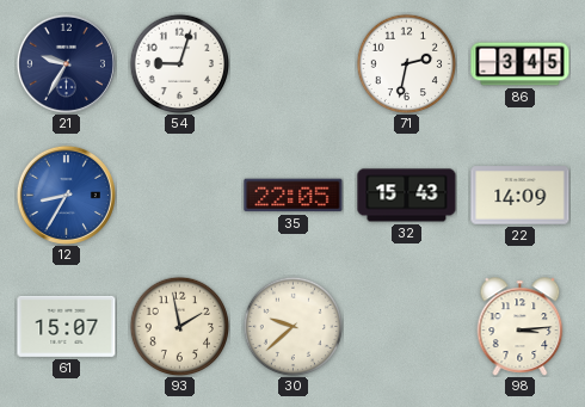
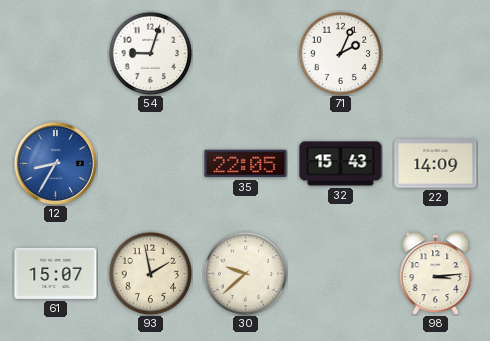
21: 9:35 -> none
71: 2:32 -> 2:04
86: 3:45 -> none
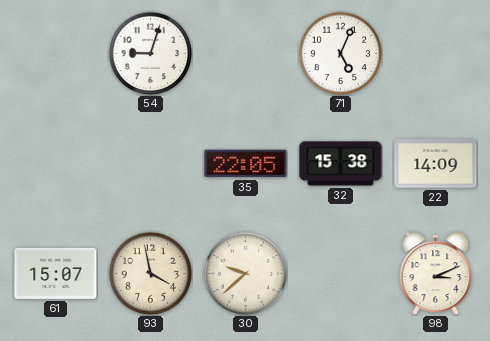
71: 2:04 -> 5:04
12: 8:35 -> none
32: 15:43 -> 15:38
93: 1:58 -> 3:58
98: 3:14 -> 3:11
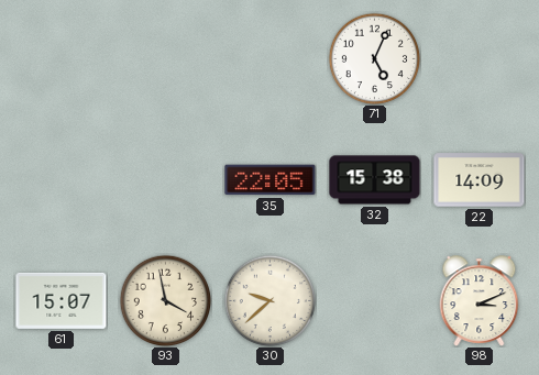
54: 9:03 -> none
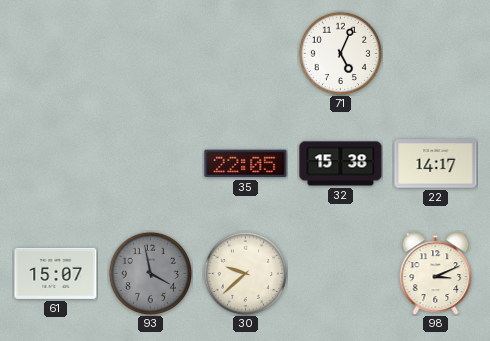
22: 14:09 -> 14:17
93 dial: cream -> grey
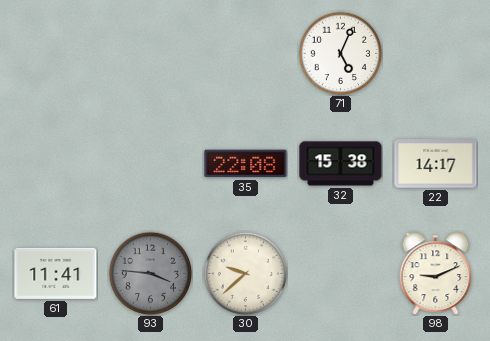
35: 22:05 -> 22:08
61: 15:07 -> 11:41
93: 3:58 -> 3:46
98: 3:11 -> 9:11
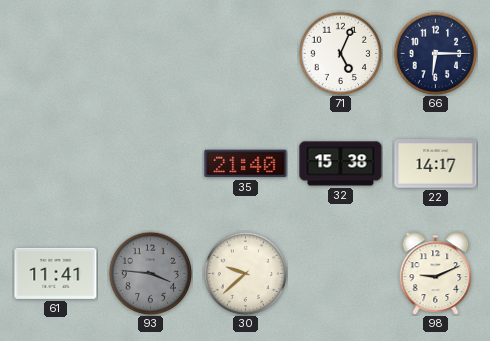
66: none -> 6:15
35: 22:08 -> 21:40
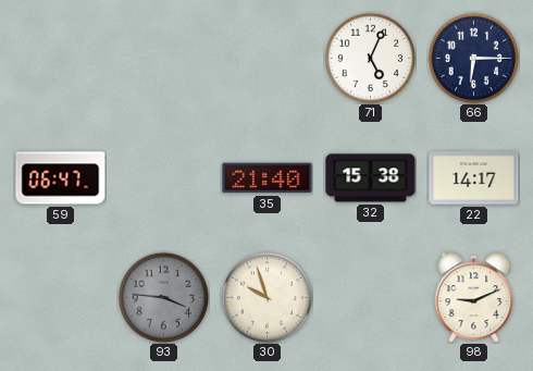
59: none -> 06:47
61: 11:41 -> none
30: 9:38 -> 9:57
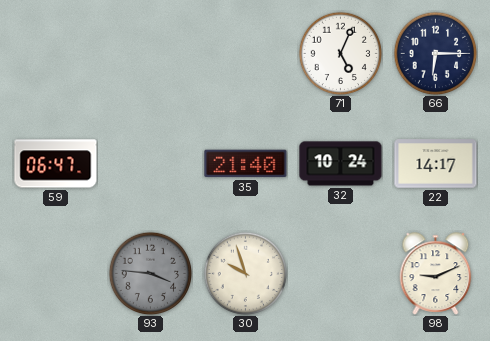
32: 15:38 -> 10:24
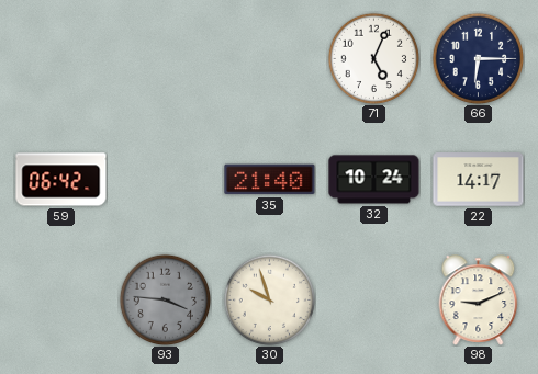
59: 06:47 -> 06:42
